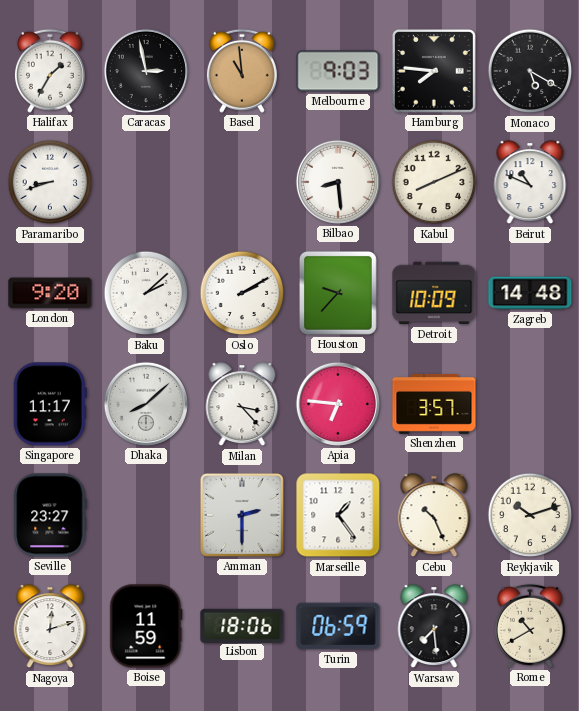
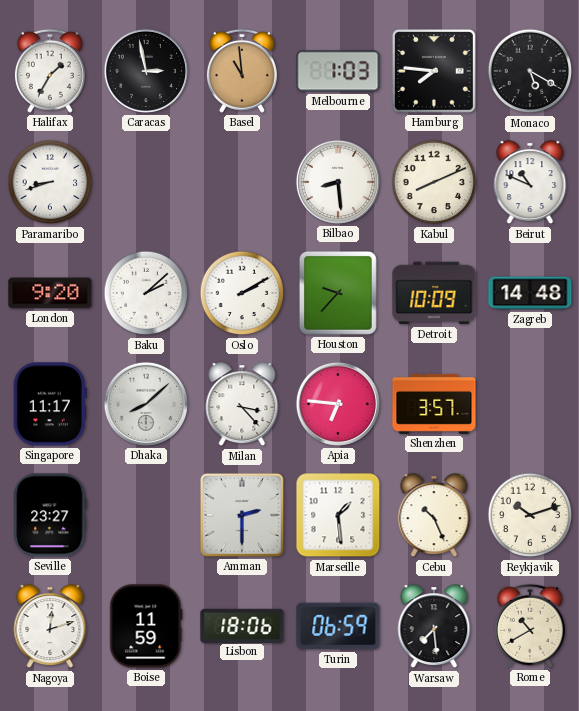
Melbourne: 9:03 -> 1:03
Marseille: 1:24 -> 1:29
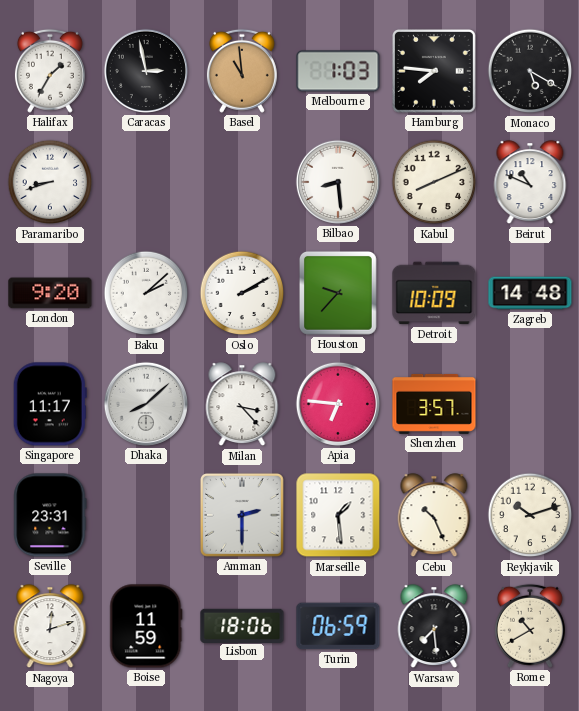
Seville: 23:27 -> 23:31
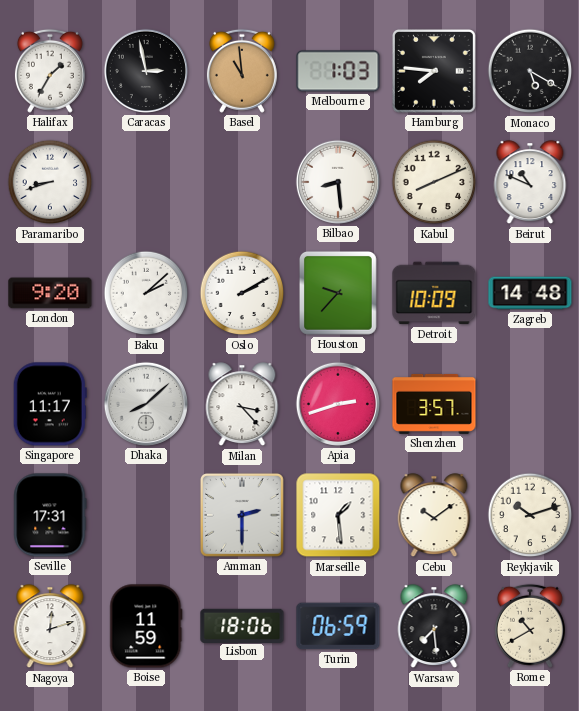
Apia: 6:46 -> 2:42
Seville: 23:31 -> 17:31
Cebu: 10:26 -> 10:09
